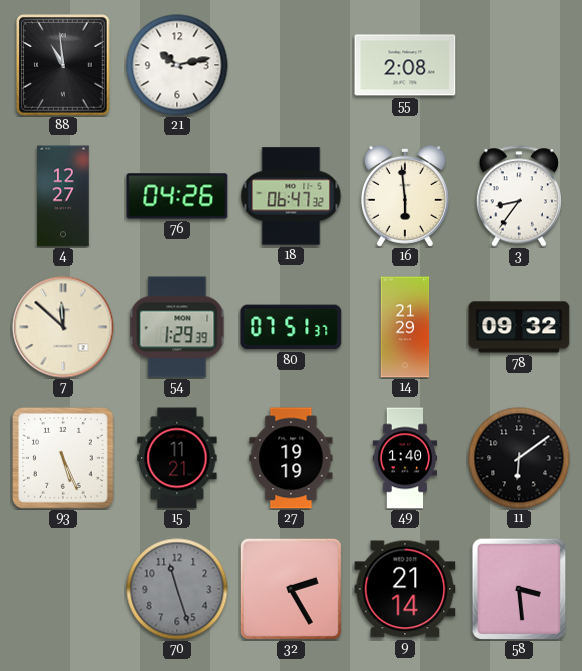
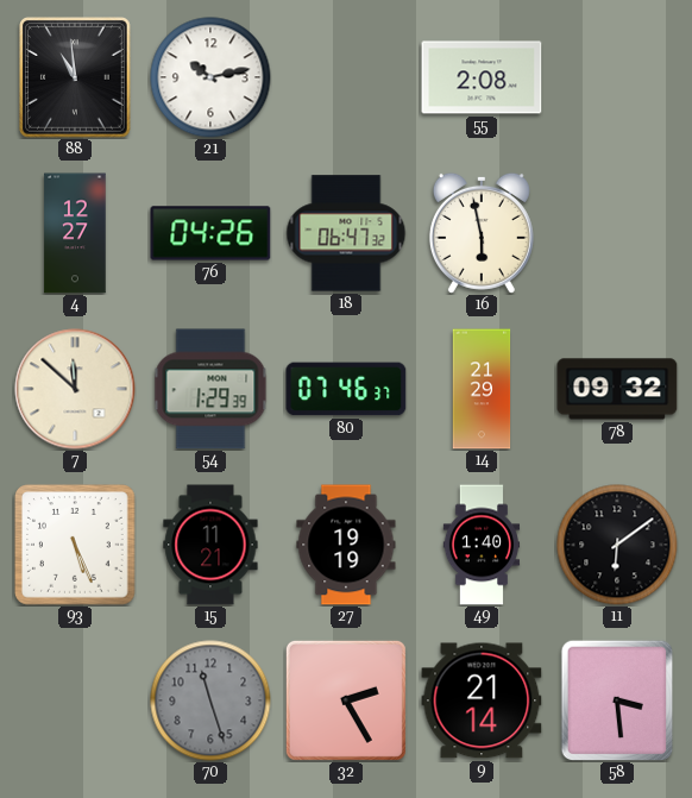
16: 5:59 -> 5:58
3: 8:36 -> none
80: 07:51 -> 07:46
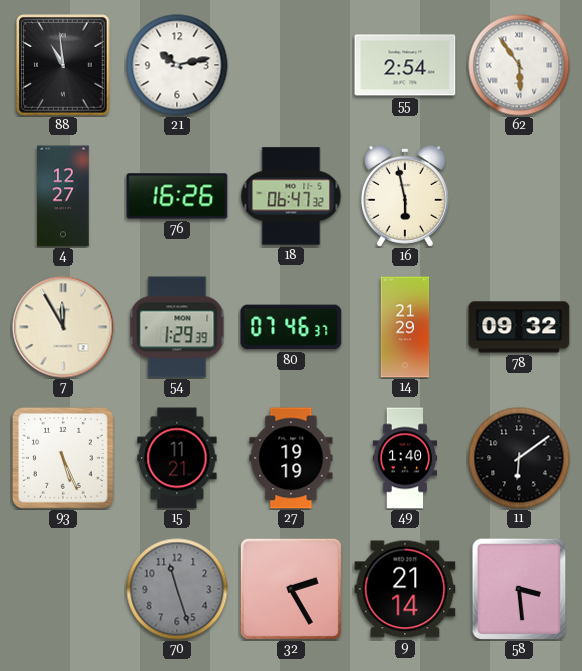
55: 2:08 -> 2:54
62: none -> 5:54
76: 04:26 -> 16:26
7: 11:52 -> 11:55
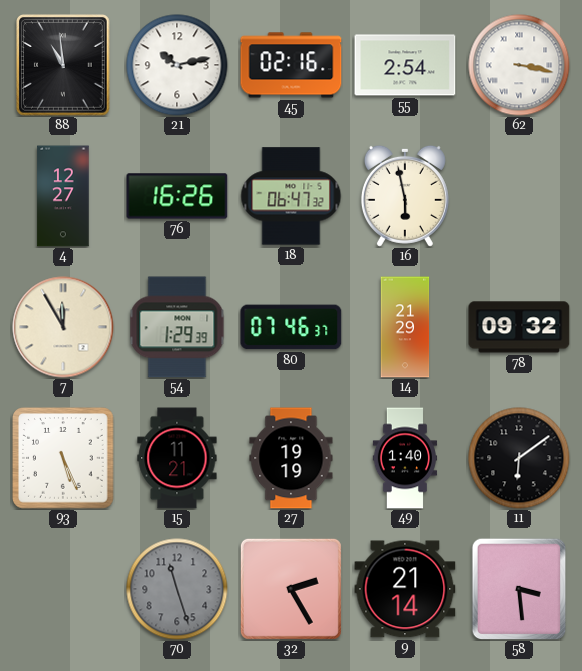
45: none -> 02:16
62: 5:54 -> 3:17
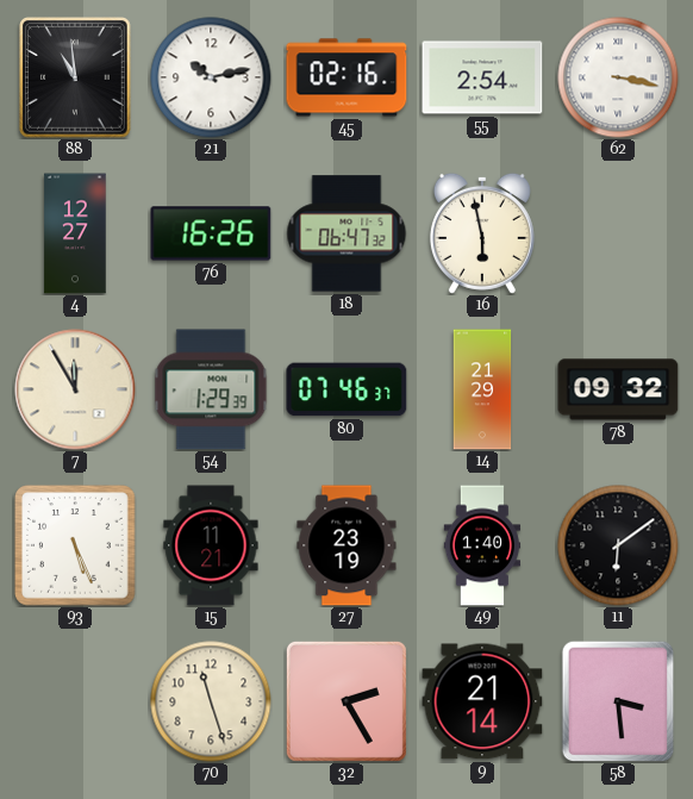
27: 19:19 -> 23:19
70 dial: grey -> cream
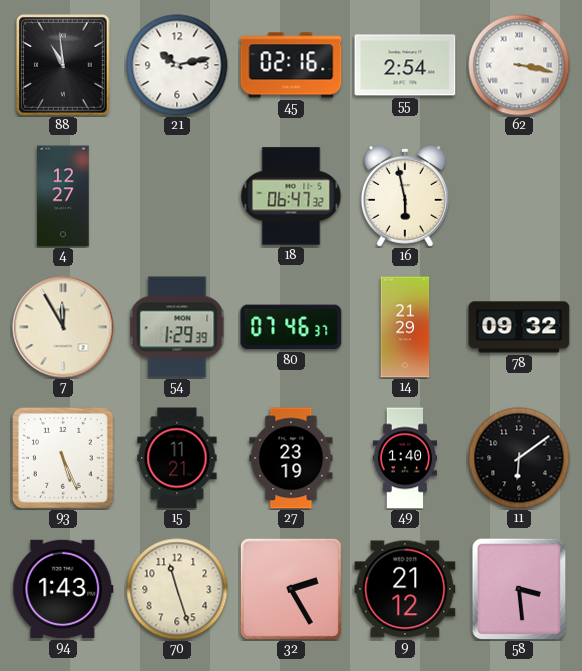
76: 16:26 -> none
94: none -> 1:43
9: 21:14 -> 21:12
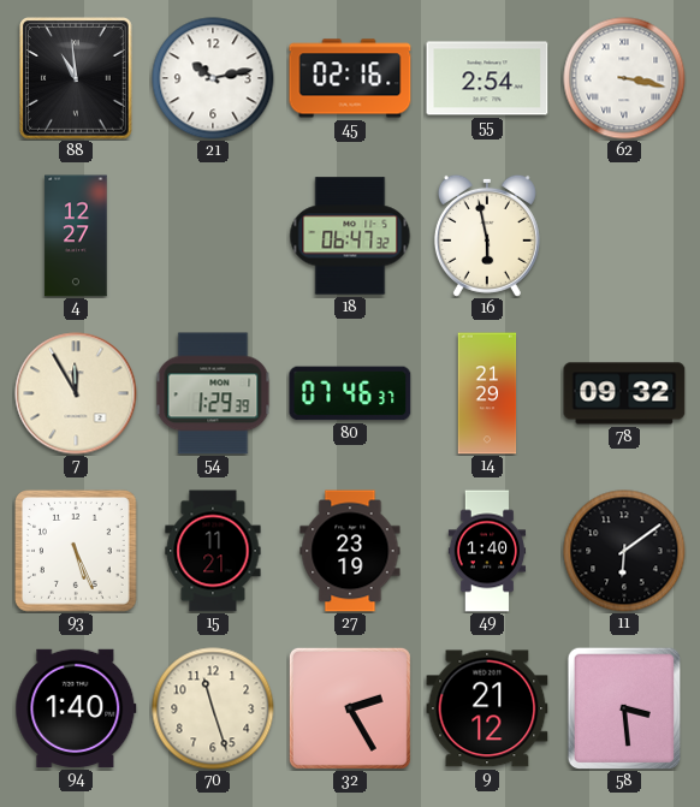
94: 1:43 -> 1:40
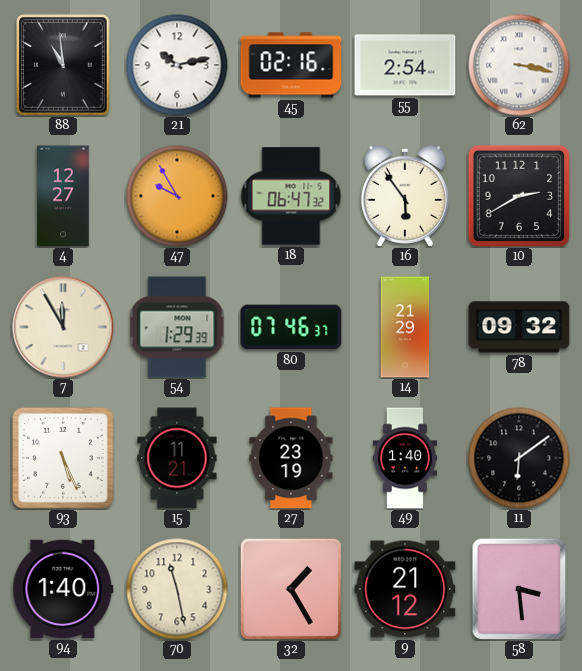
47: none -> 9:55
16: 5:58 -> 5:54
10: none -> 2:40
70: 11:27 -> 11:28
32: 2:25 -> 1:25
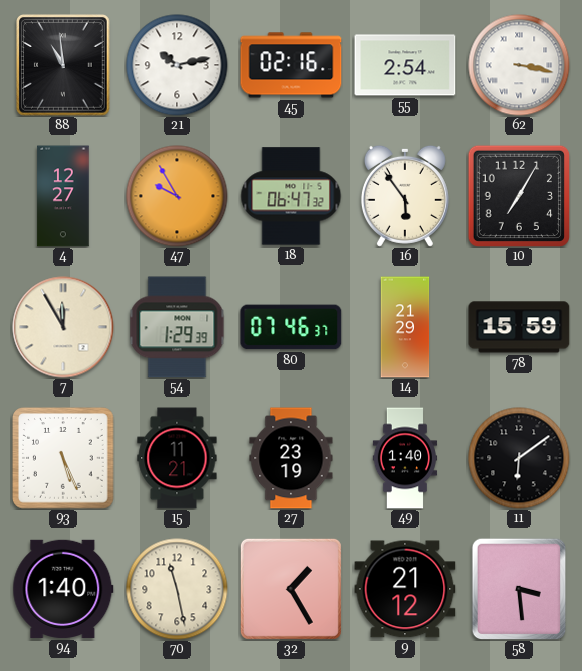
10: 2:40 -> 7:05
78: 09:32 -> 15:59
